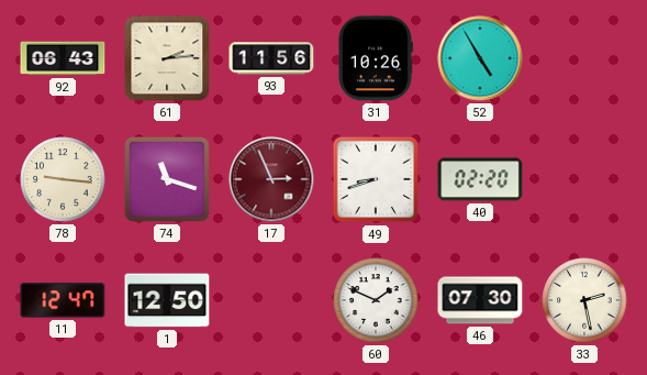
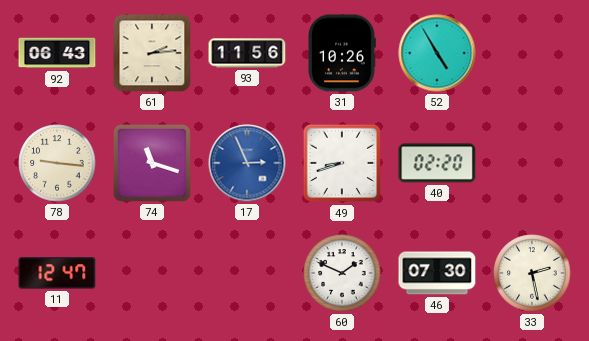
17 dial: burgundy -> blue
1: 12:50 -> none
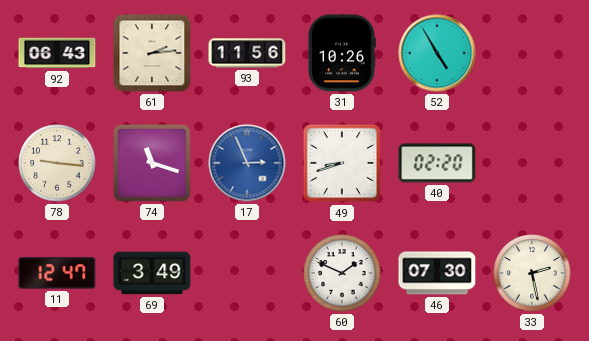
69: none -> 3:49
